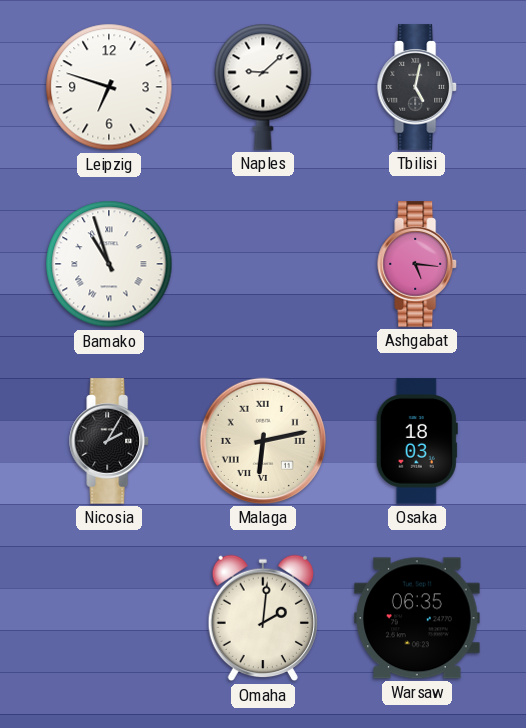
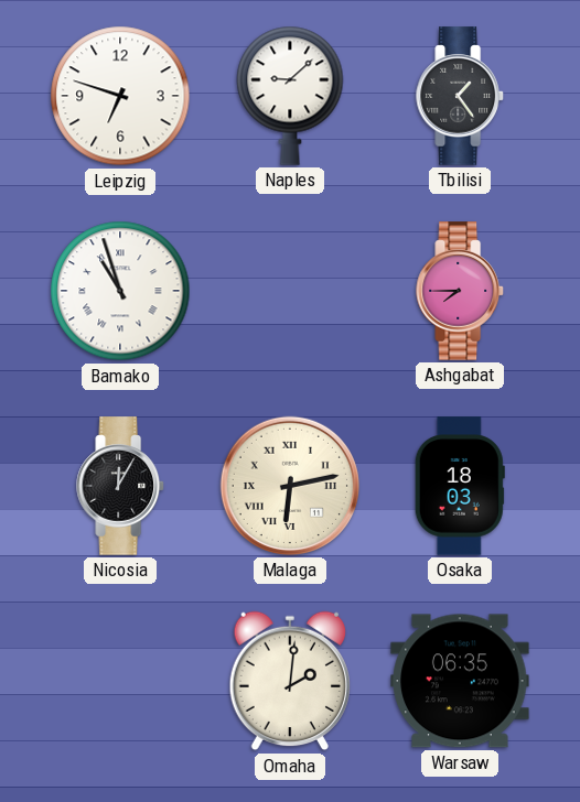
Tbilisi: 5:02 -> 1:24
Ashgabat: 5:16 -> 7:45
Nicosia: 2:05 -> 12:05
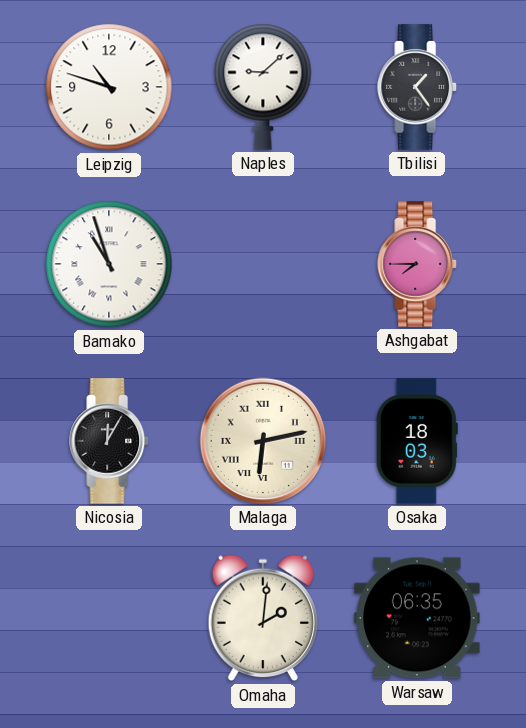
Leipzig: 6:48 -> 10:48
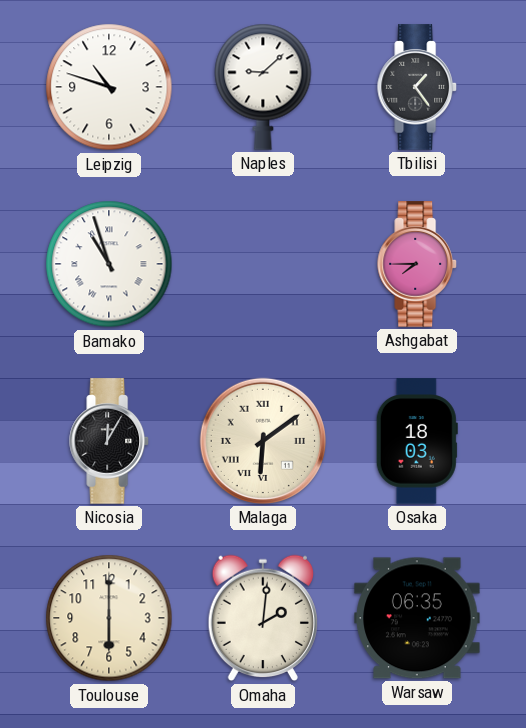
Malaga: 6:13 -> 6:09
Toulouse: none -> 6:00
